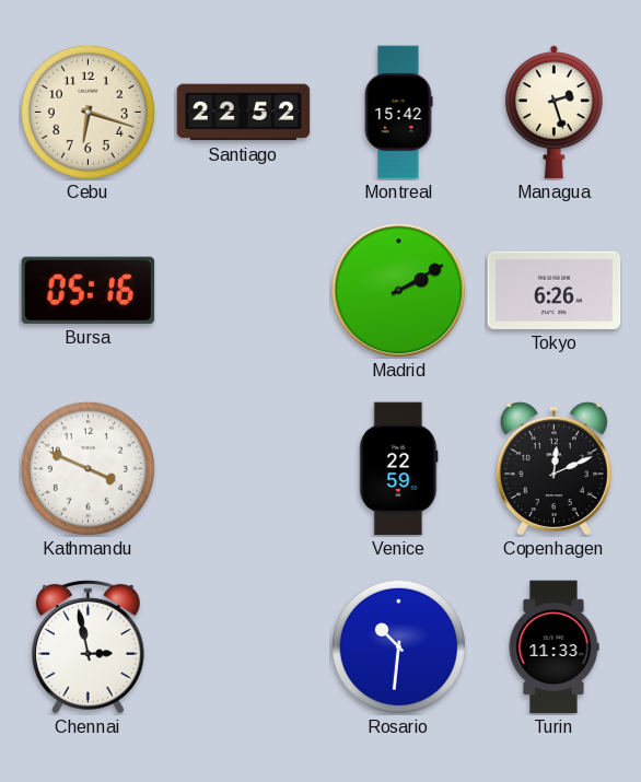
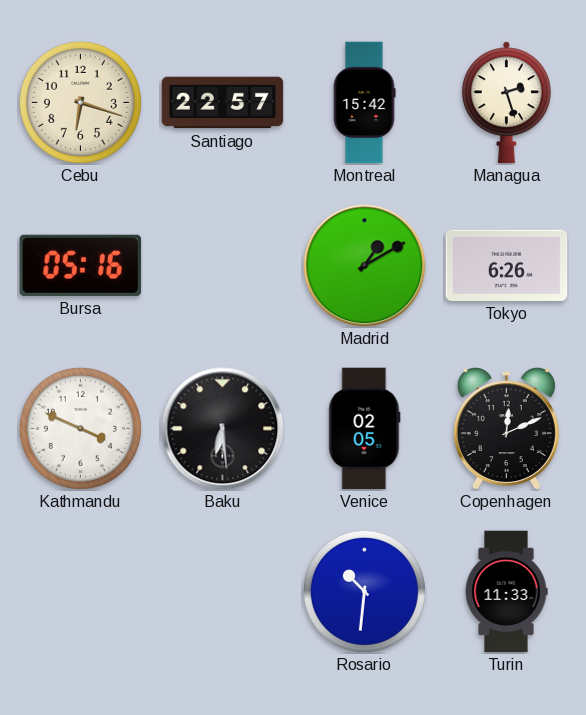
Santiago: 22:52 -> 22:57
Madrid: 2:10 -> 1:10
Baku: none -> 6:29
Venice: 22:59 -> 02:05
Chennai: 2:58 -> none
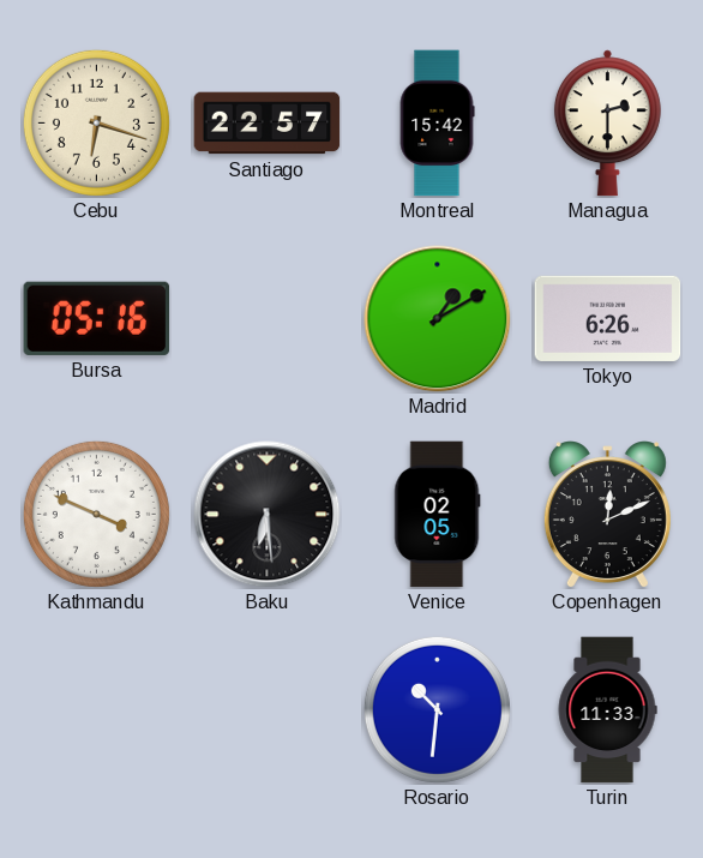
Managua: 2:27 -> 2:30
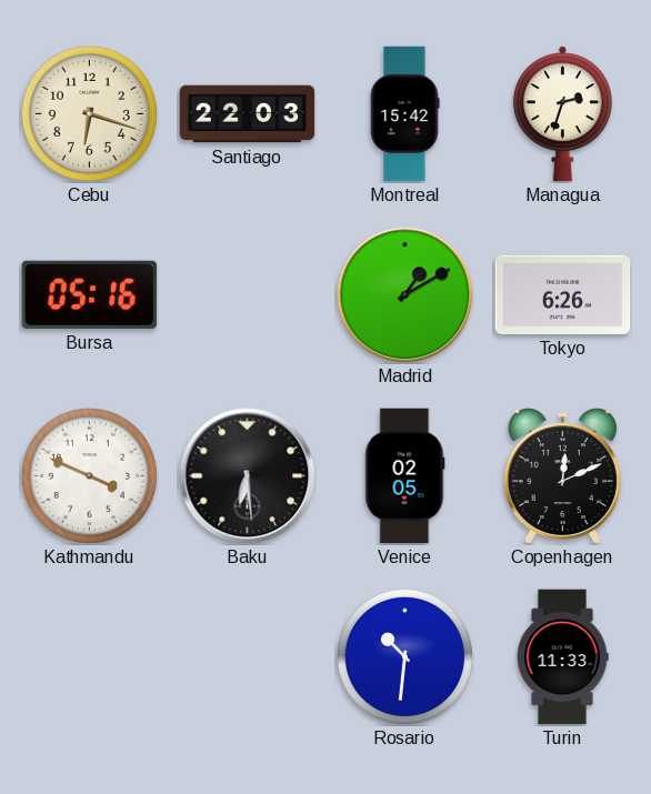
Santiago: 22:57 -> 22:03
Managua: 2:30 -> 2:33
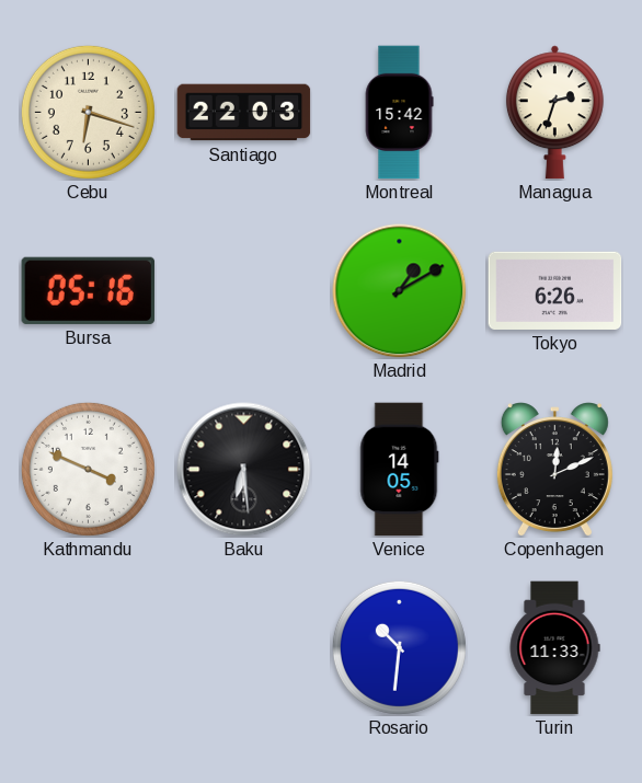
Venice: 02:05 -> 14:05
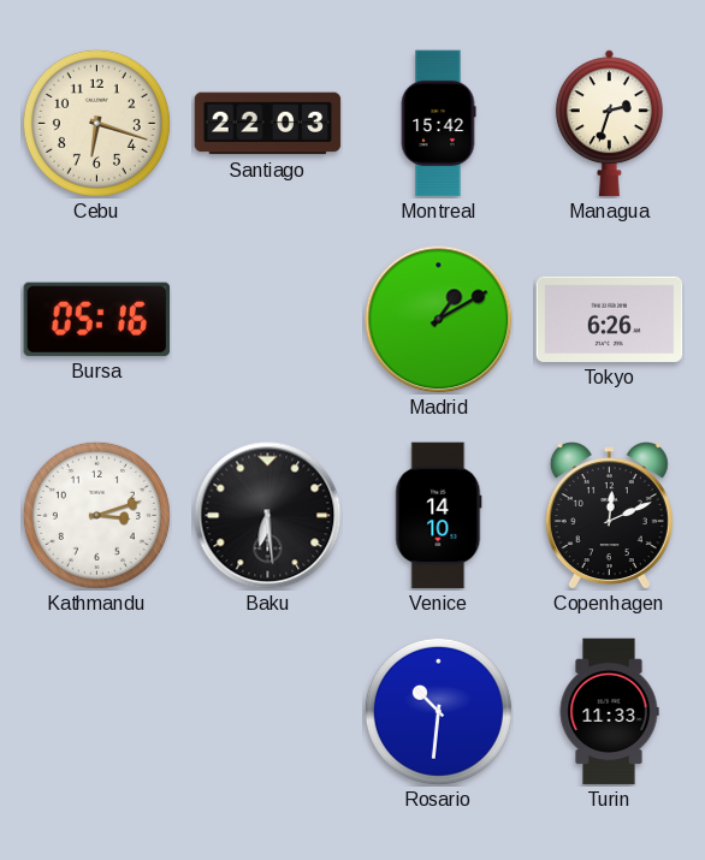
Kathmandu: 3:49 -> 3:12
Venice: 14:05 -> 14:10
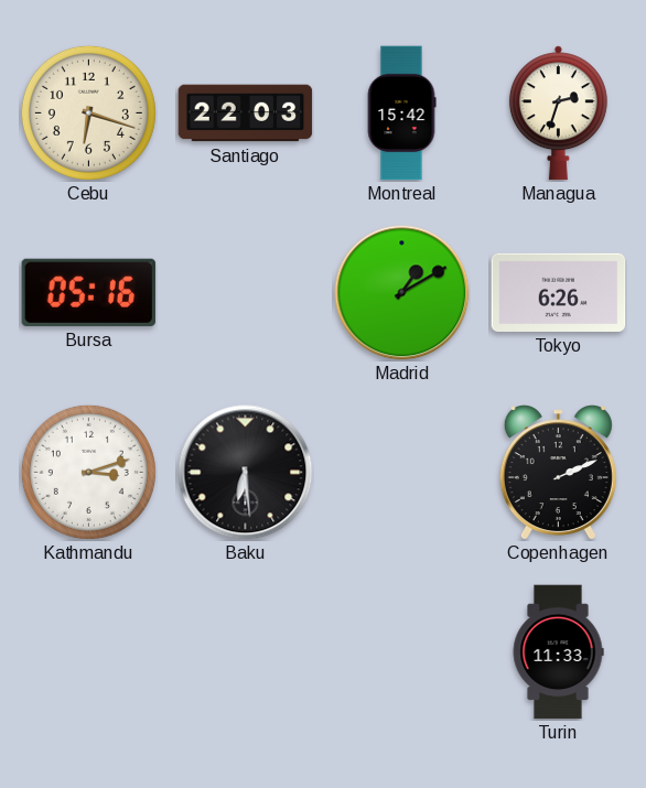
Venice: 14:10 -> none
Copenhagen: 12:11 -> 2:11
Rosario: 10:31 -> none
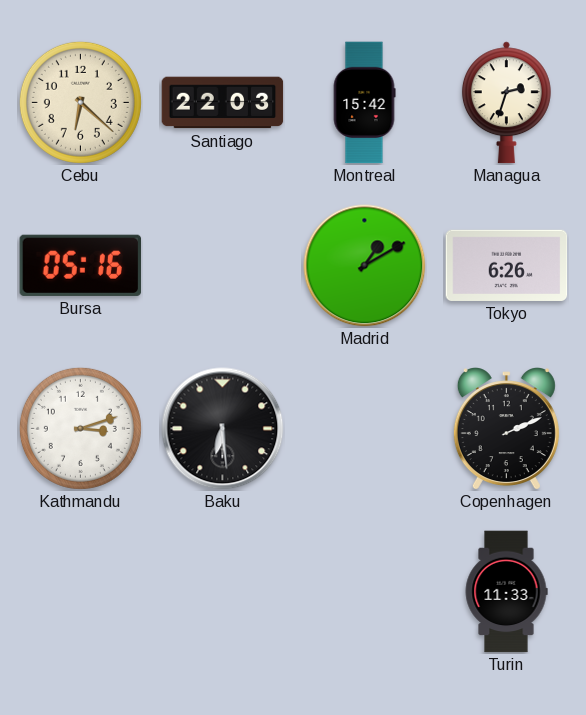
Cebu: 6:18 -> 6:22
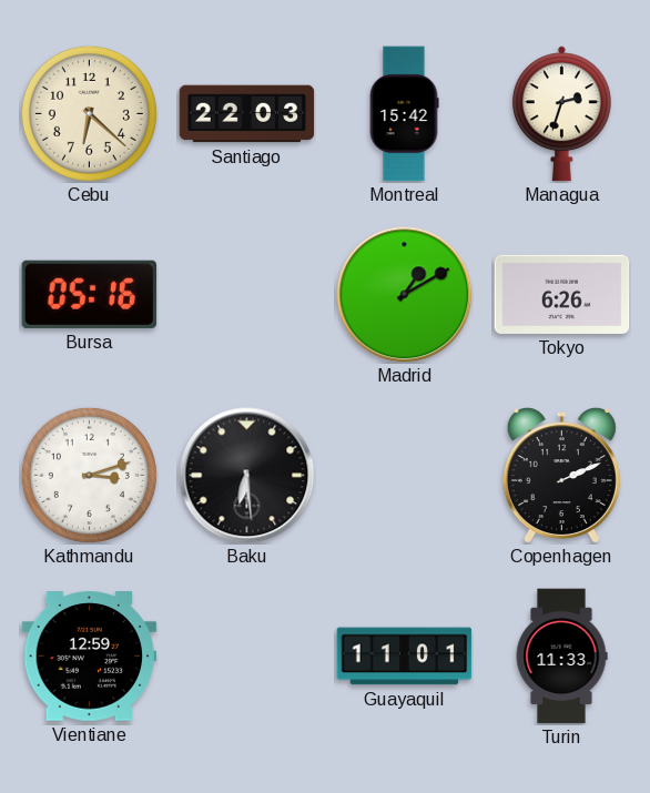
Vientiane: none -> 12:59
Guayaquil: none -> 11:01
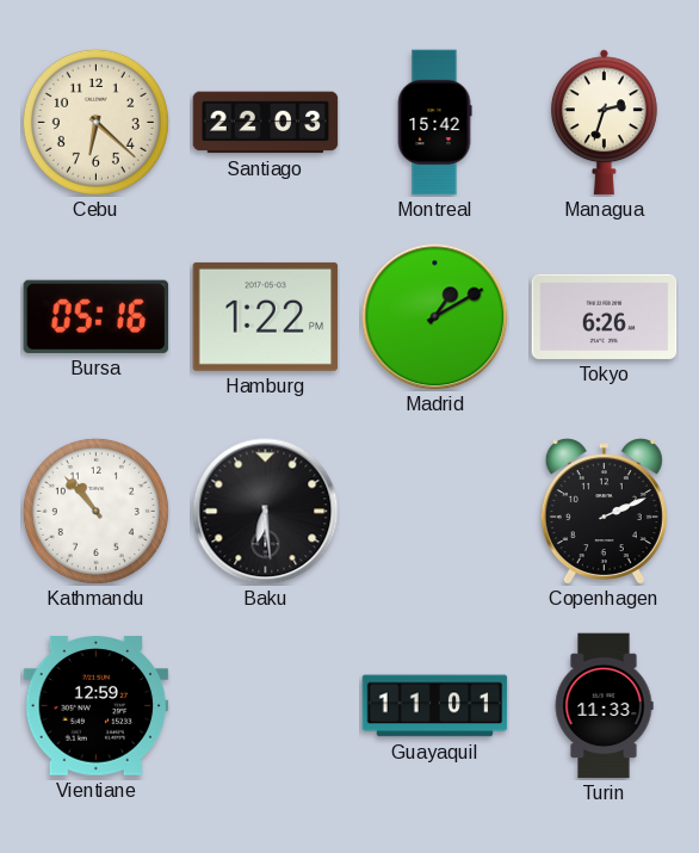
Hamburg: none -> 1:22
Kathmandu: 3:12 -> 10:53
